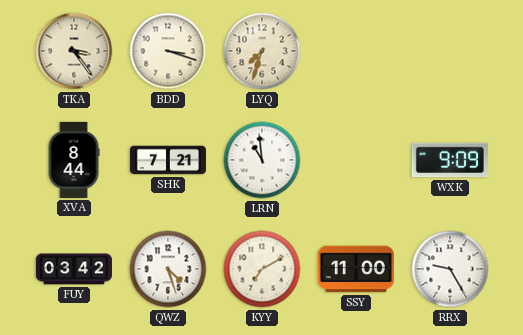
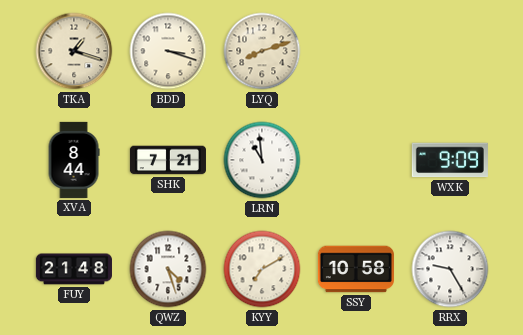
TKA: 3:24 -> 1:18
LYQ: 7:33 -> 8:12
FUY: 03:42 -> 21:48
SSY: 11:00 -> 10:58
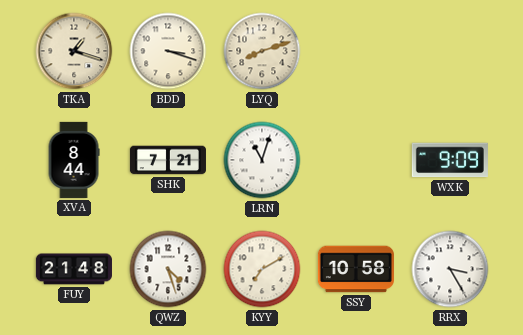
LRN: 10:59 -> 11:03
RRX: 9:25 -> 3:25
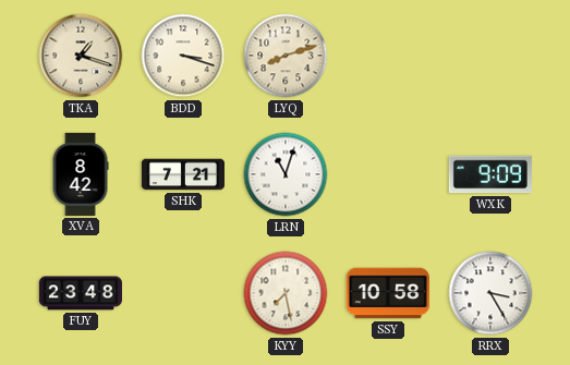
XVA: 8:44 -> 8:42
FUY: 21:48 -> 23:48
QWZ: 4:27 -> none
KYY: 7:10 -> 7:28
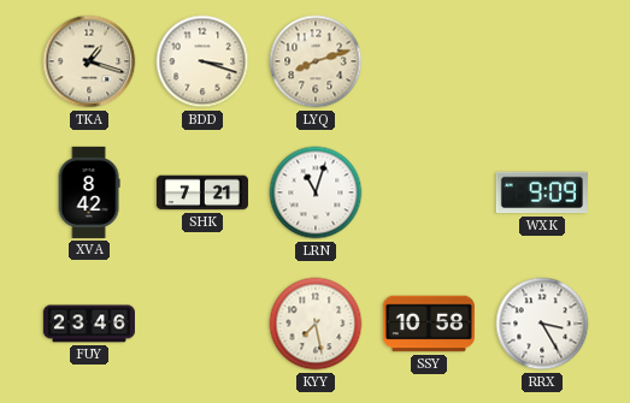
FUY: 23:48 -> 23:46
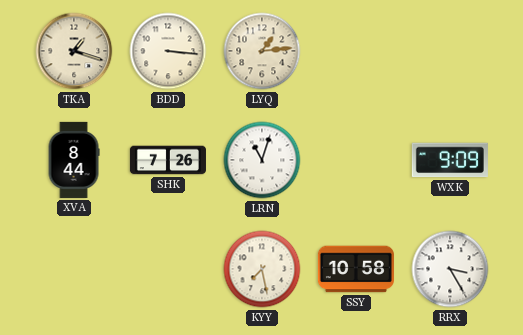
BDD: 3:18 -> 3:16
LYQ: 8:12 -> 1:14
XVA: 8:42 -> 8:44
SHK: 7:21 -> 7:26
FUY: 23:46 -> none
